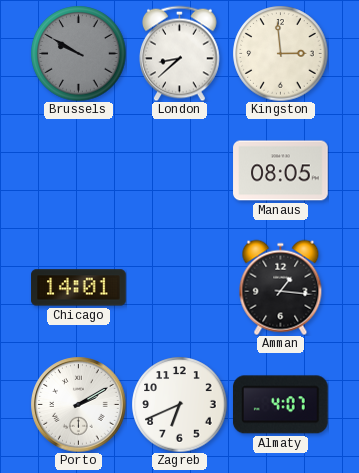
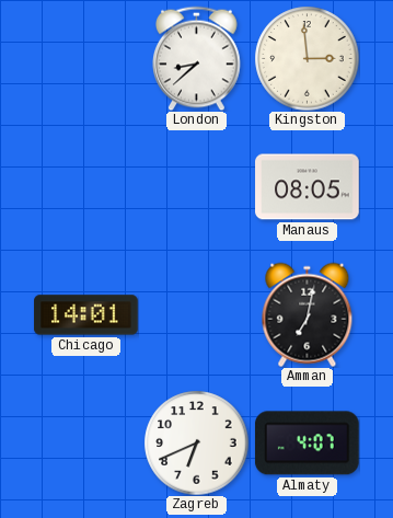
Brussels: 9:50 -> none
Amman: 1:16 -> 7:02
Porto: 2:10 -> none
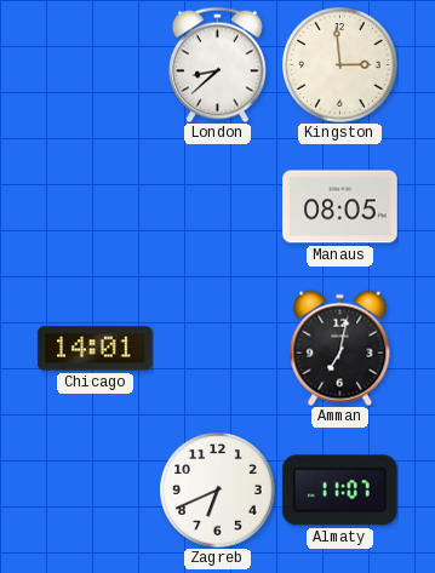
Almaty: 4:07 -> 11:07
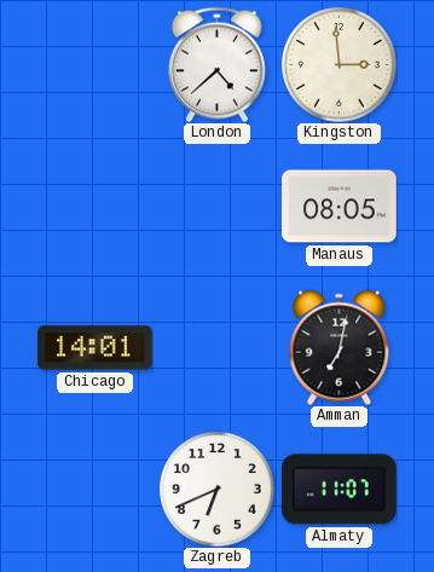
London: 8:38 -> 4:38
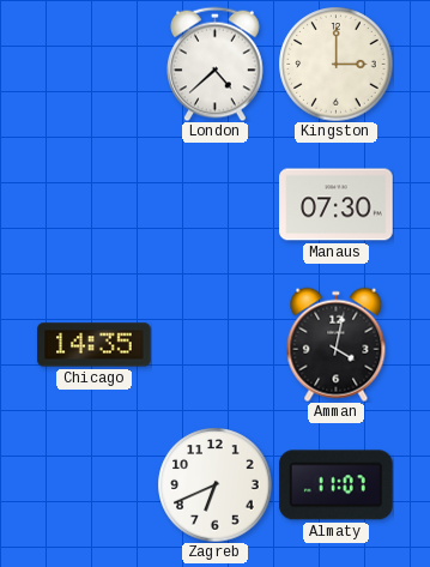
Kingston: 2:59 -> 3:00
Manaus: 08:05 -> 07:30
Chicago: 14:01 -> 14:35
Amman: 7:02 -> 4:02
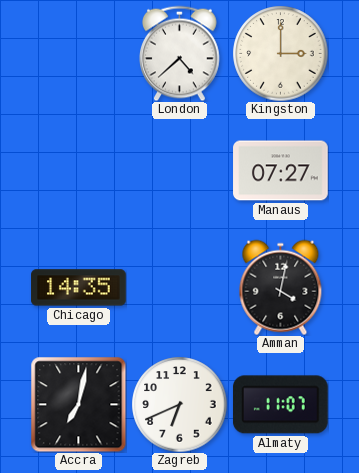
Manaus: 07:30 -> 07:27
Accra: none -> 7:02
